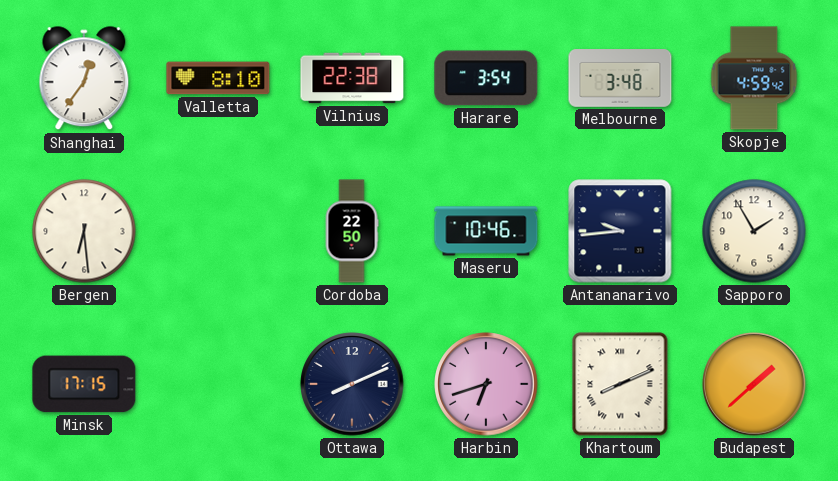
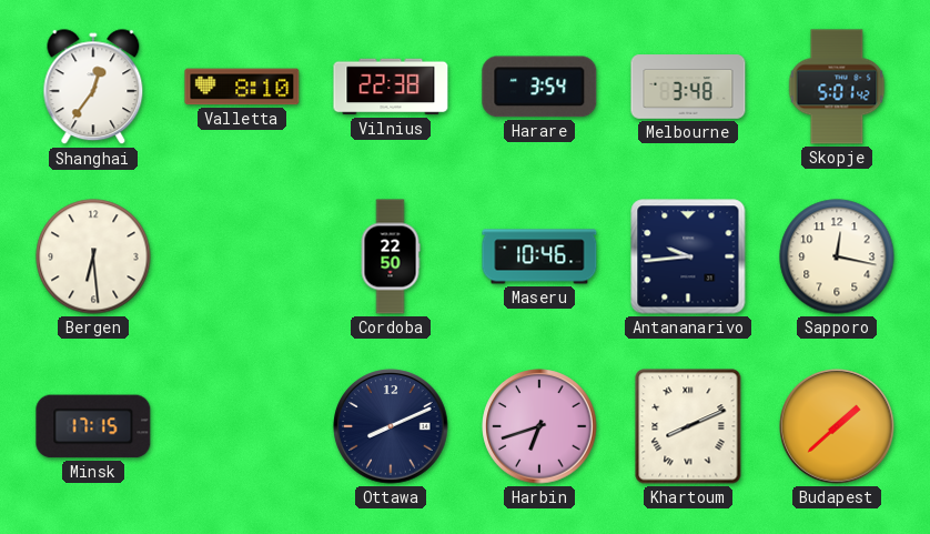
Skopje: 4:59 -> 5:01
Sapporo: 1:55 -> 12:17
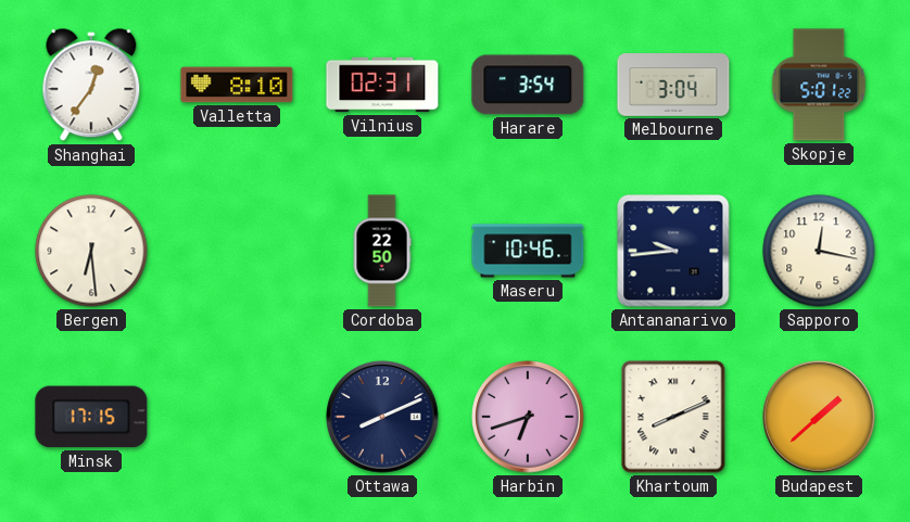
Vilnius: 22:38 -> 02:31
Melbourne: 3:48 -> 3:04
Skopje: 5:01:42 -> 5:01:22
